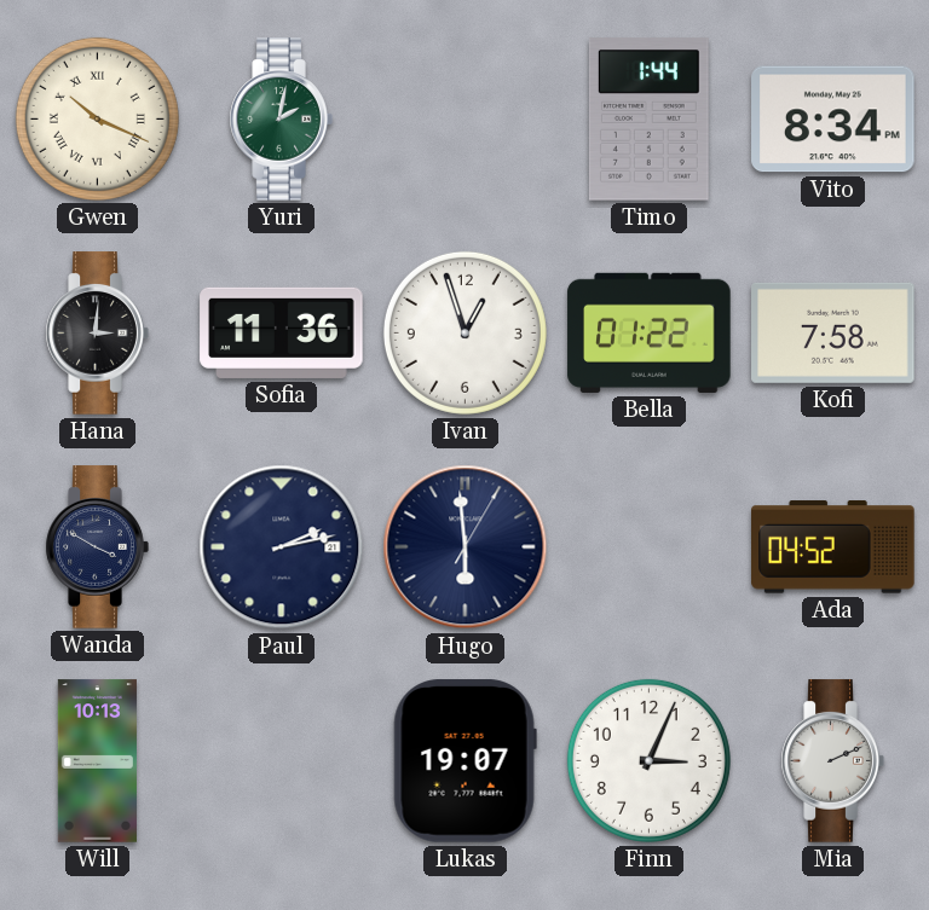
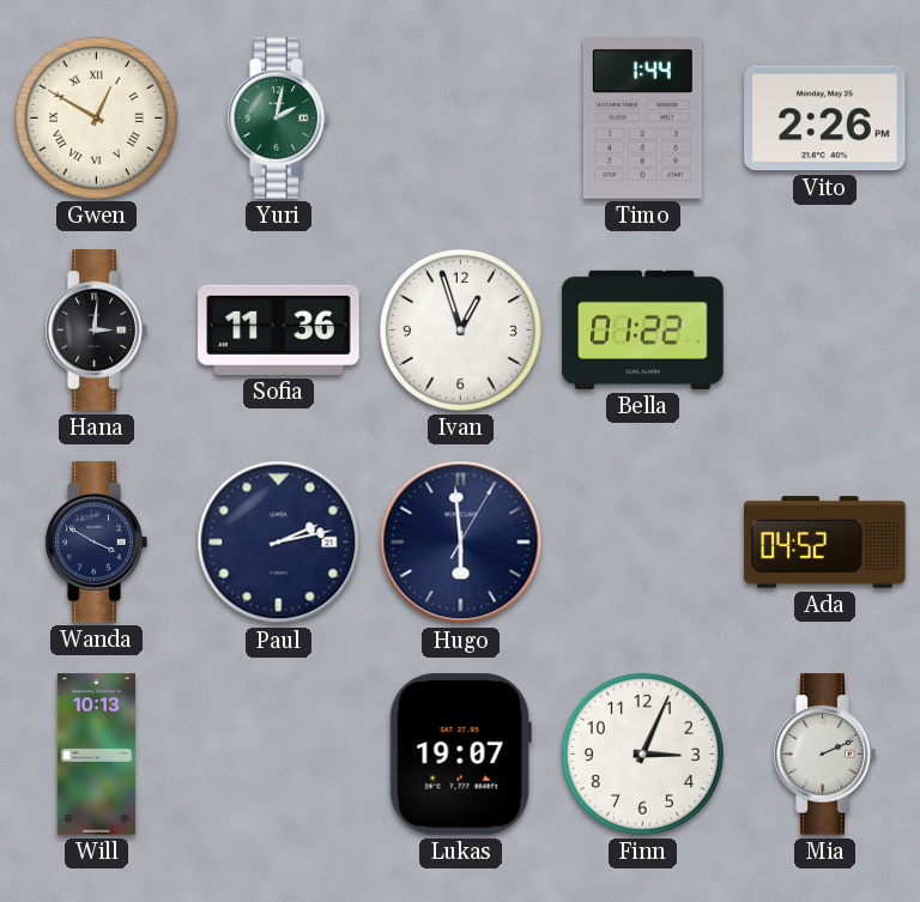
Gwen: 10:19 -> 12:50
Vito: 8:34 -> 2:26
Kofi: 7:58 -> none
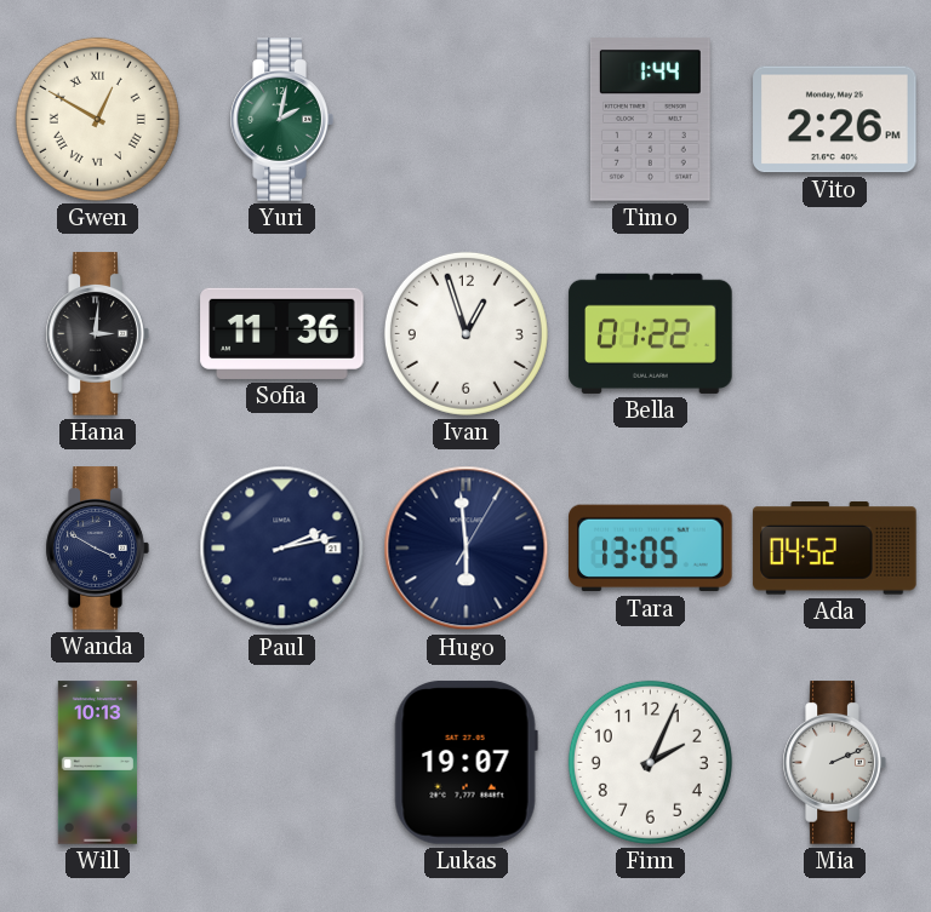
Tara: none -> 13:05
Finn: 3:04 -> 2:04
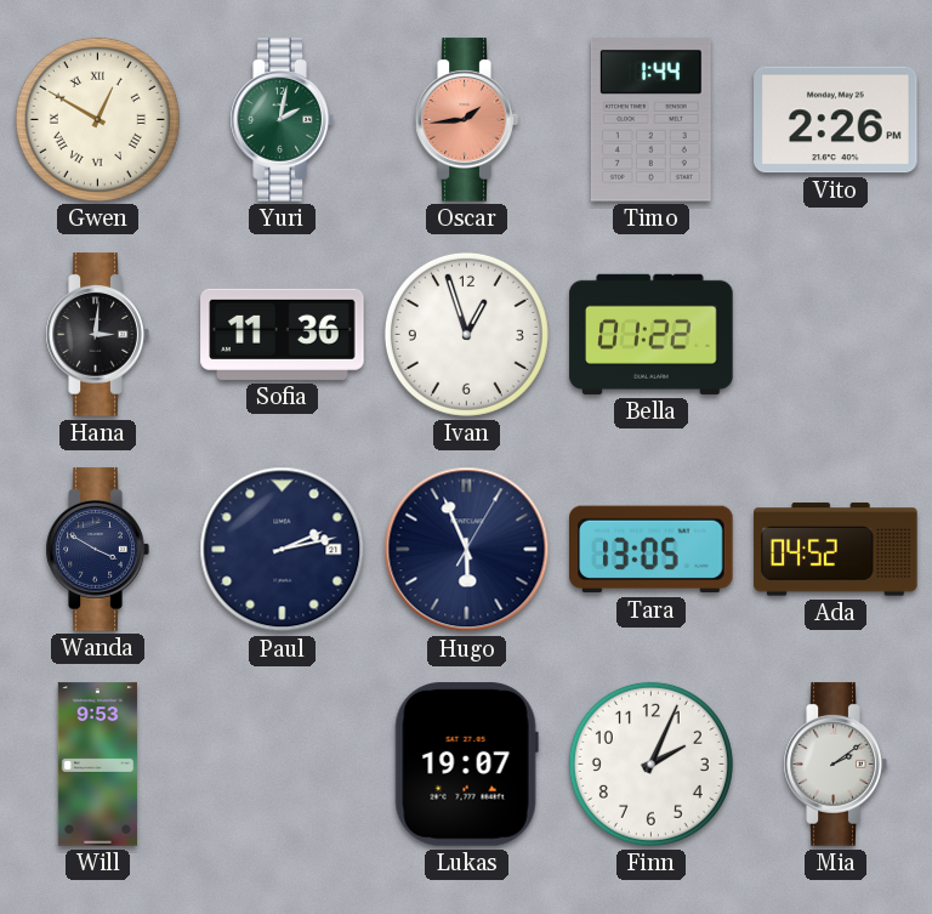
Oscar: none -> 1:44
Hugo: 5:59 -> 5:56
Will: 10:13 -> 9:53
Mia: 2:11 -> 2:09
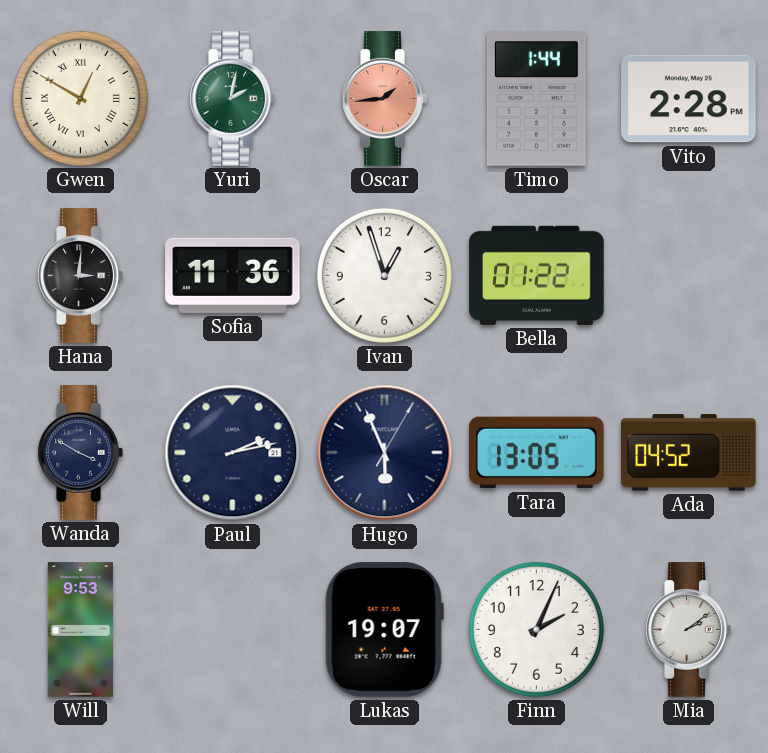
Vito: 2:26 -> 2:28
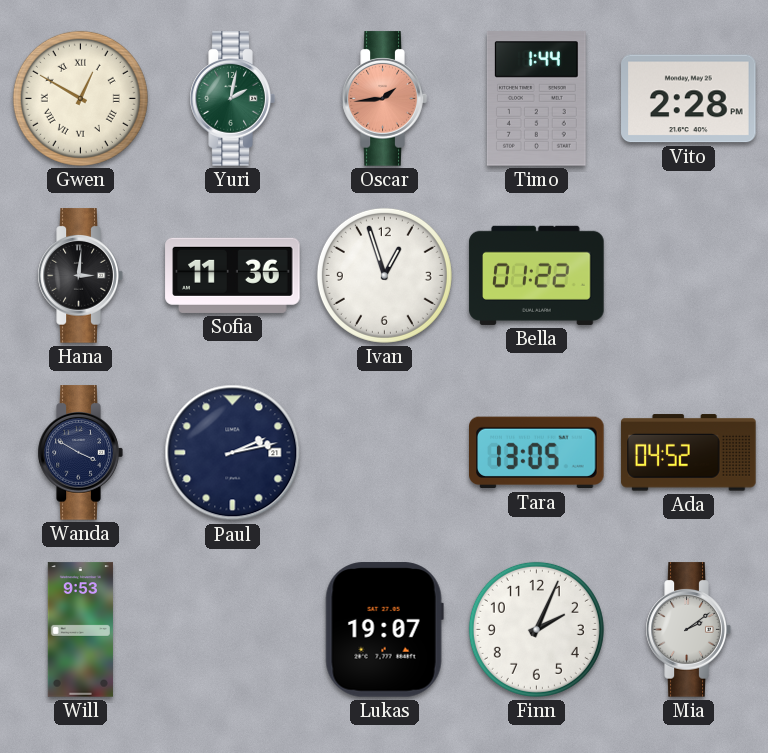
Hugo: 5:56 -> none
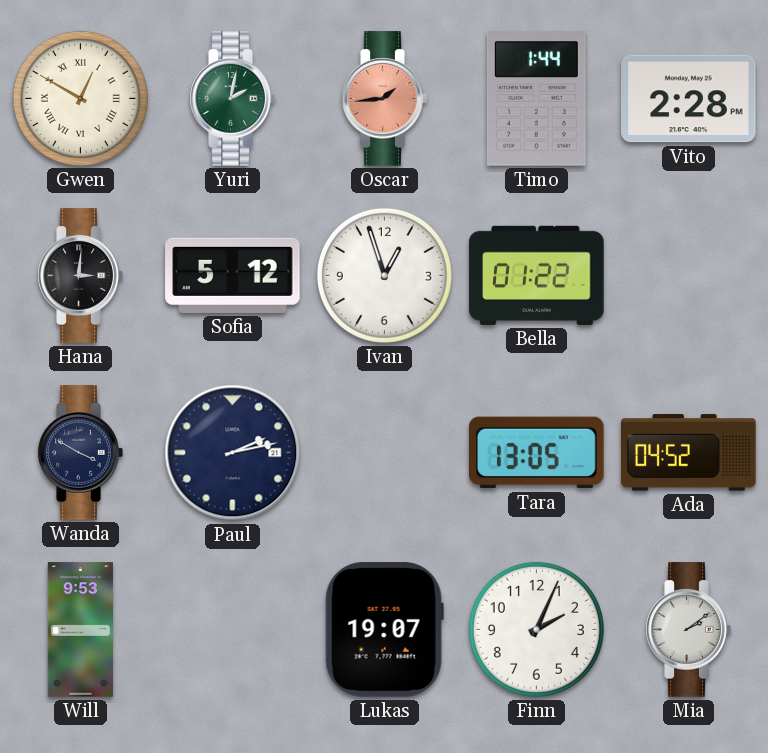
Sofia: 11:36 -> 5:12
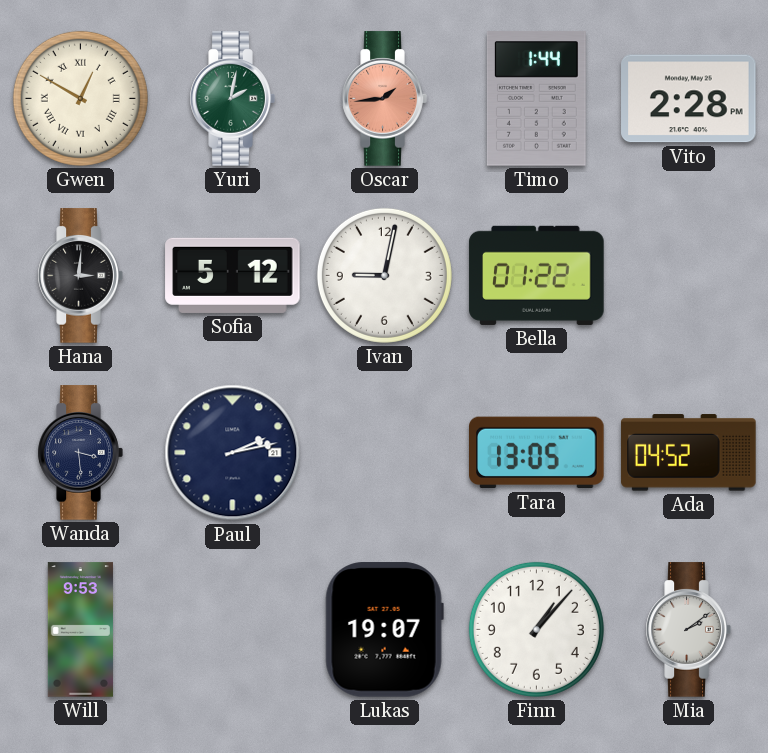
Ivan: 12:57 -> 9:02
Wanda: 3:50 -> 3:29
Finn: 2:04 -> 1:07
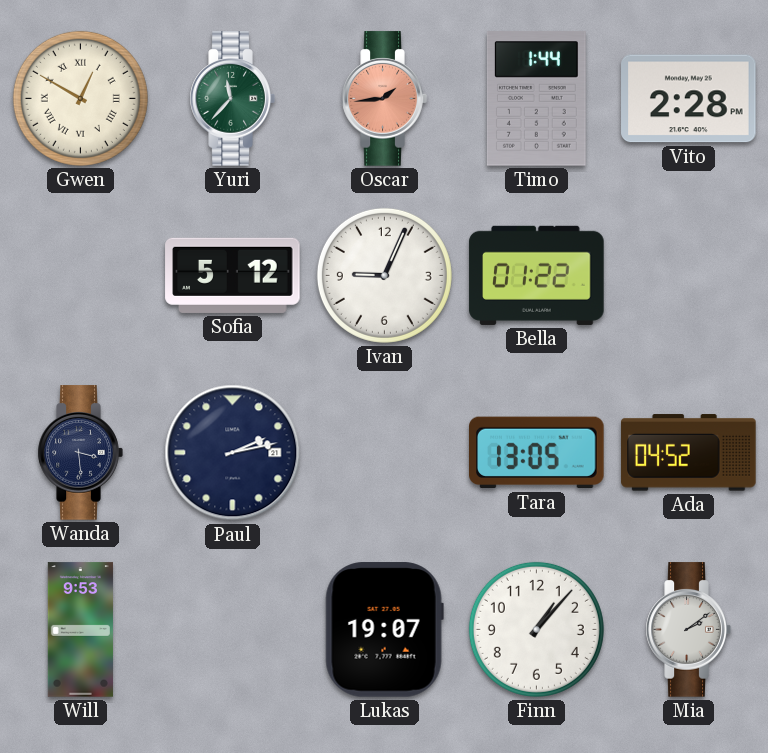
Yuri: 2:02 -> 11:37
Hana: 3:01 -> none
Ivan: 9:02 -> 9:04
